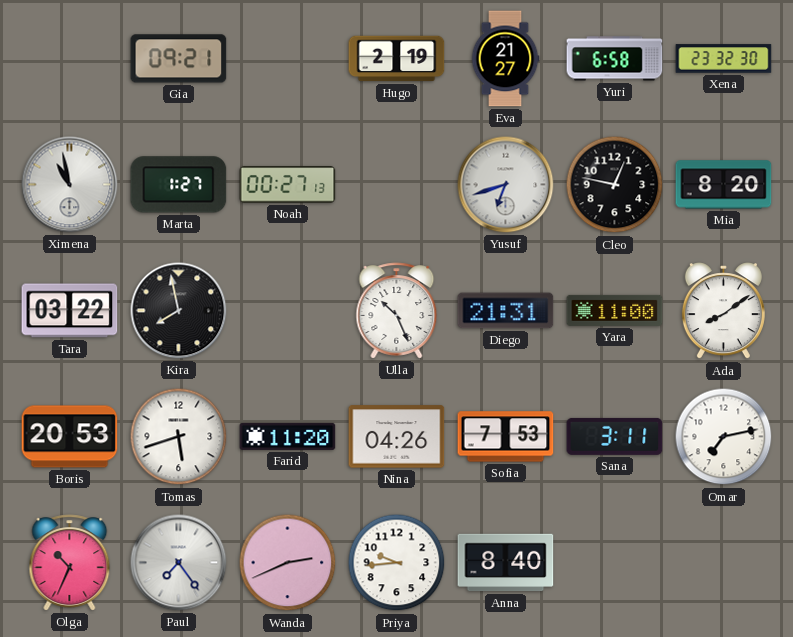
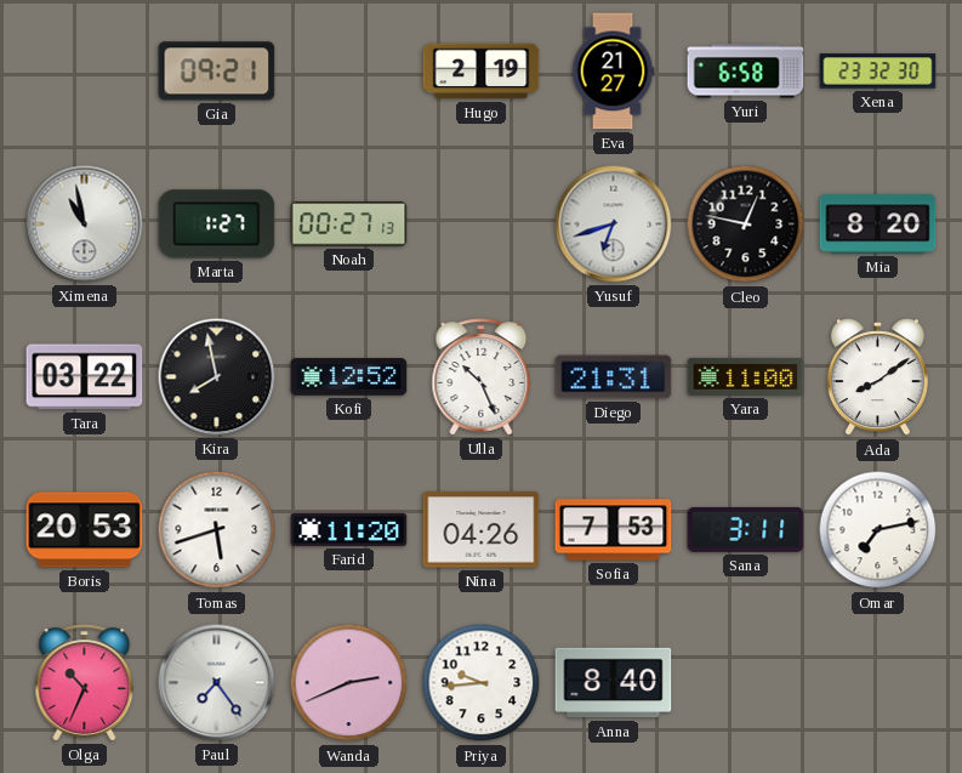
Kofi: none -> 12:52
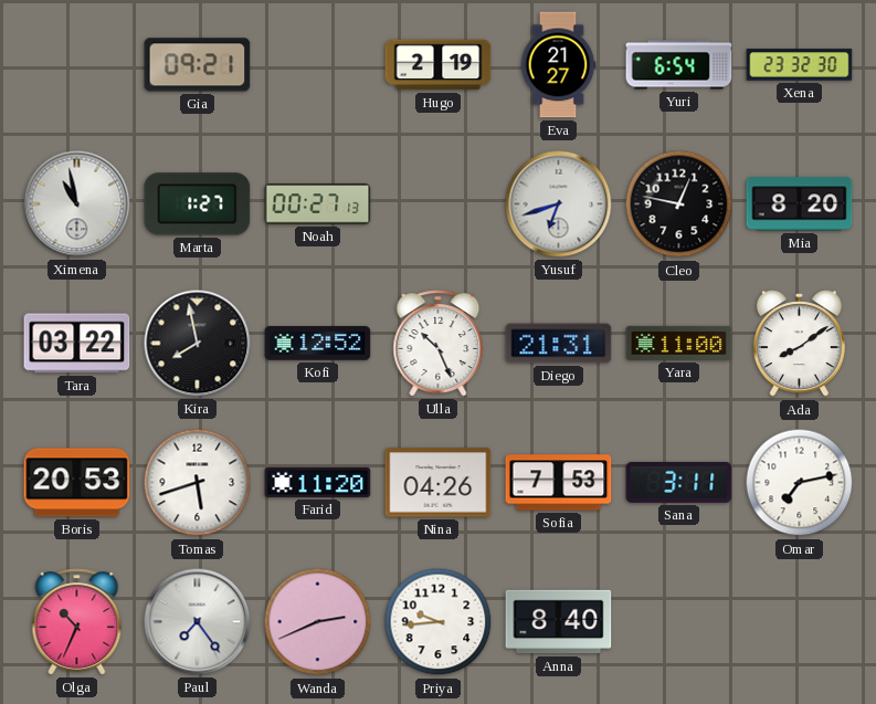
Yuri: 6:58 -> 6:54
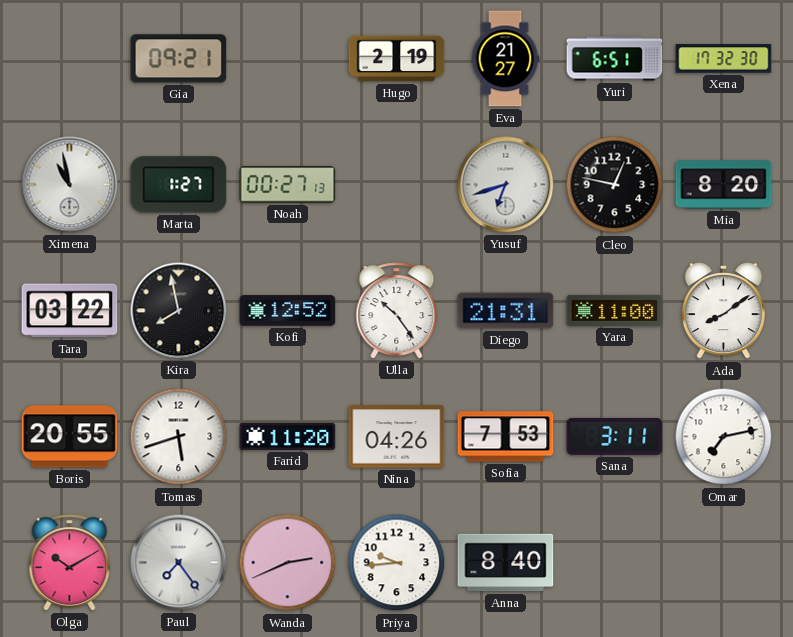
Yuri: 6:54 -> 6:51
Xena: 23:32 -> 17:32
Ulla: 10:26 -> 10:24
Boris: 20:53 -> 20:55
Olga: 10:34 -> 10:10
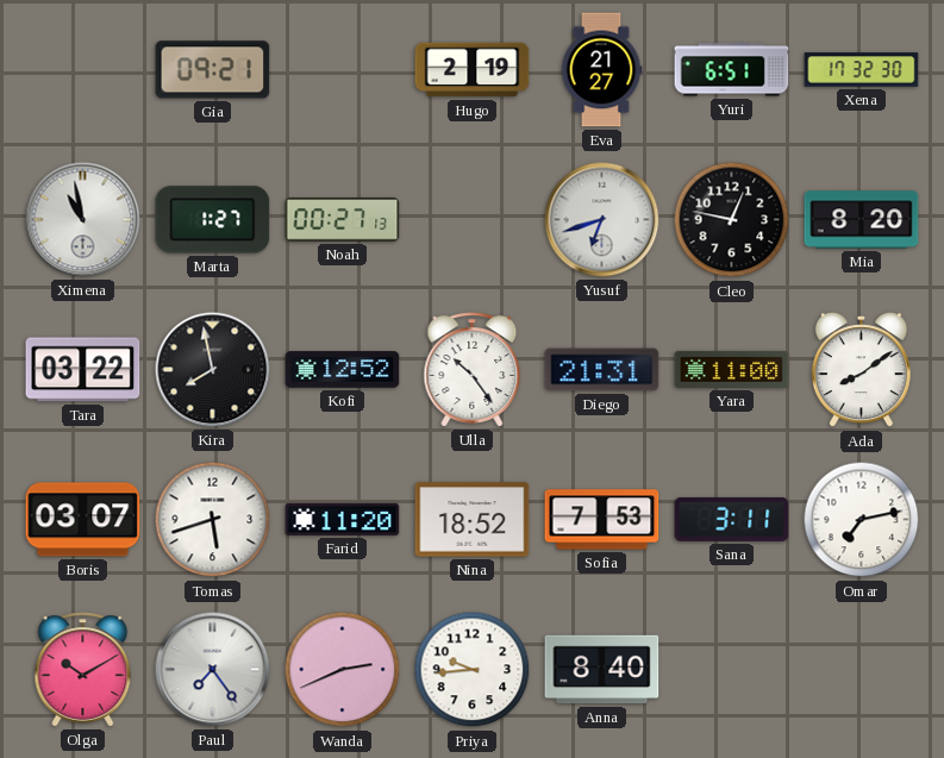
Boris: 20:55 -> 03:07
Nina: 04:26 -> 18:52
